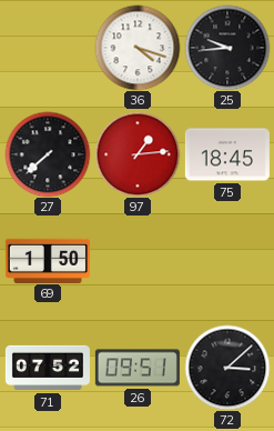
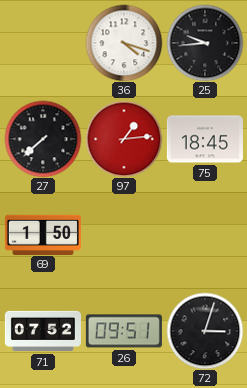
72: 3:08 -> 3:03
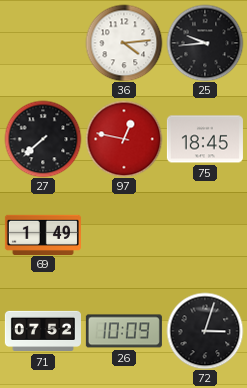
36: 4:18 -> 4:14
97: 1:14 -> 12:47
69: 1:50 -> 1:49
26: 09:51 -> 10:09
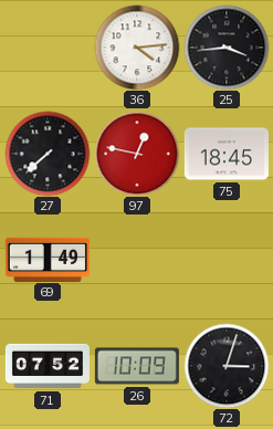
25: 9:44 -> 3:44
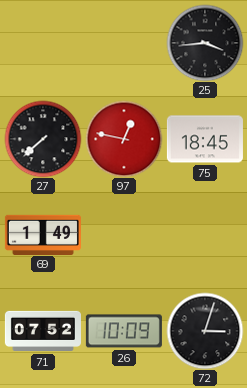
36: 4:14 -> none
